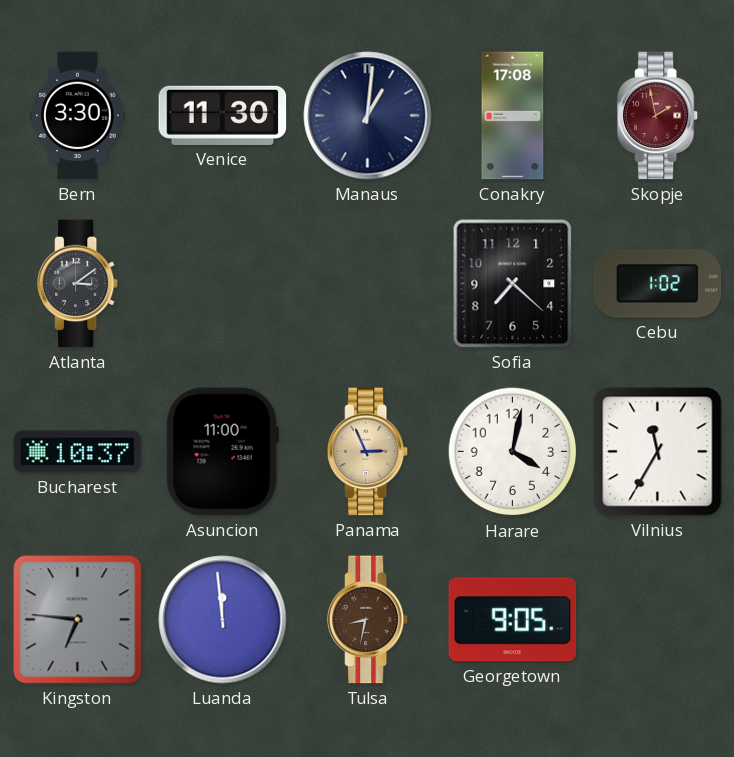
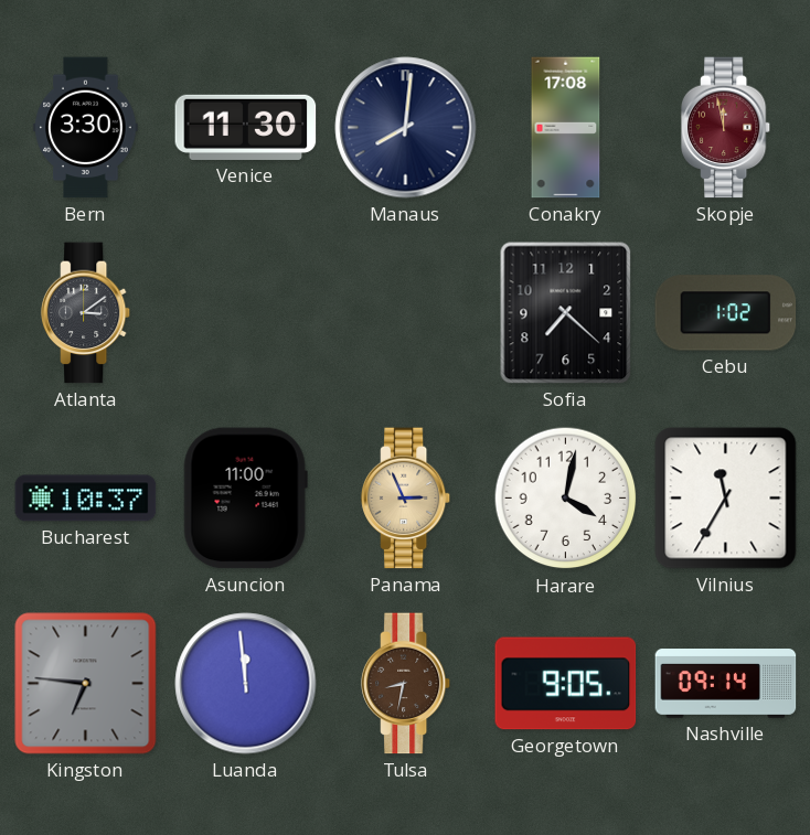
Manaus: 1:01 -> 8:01
Skopje: 1:58 -> 11:58
Nashville: none -> 09:14
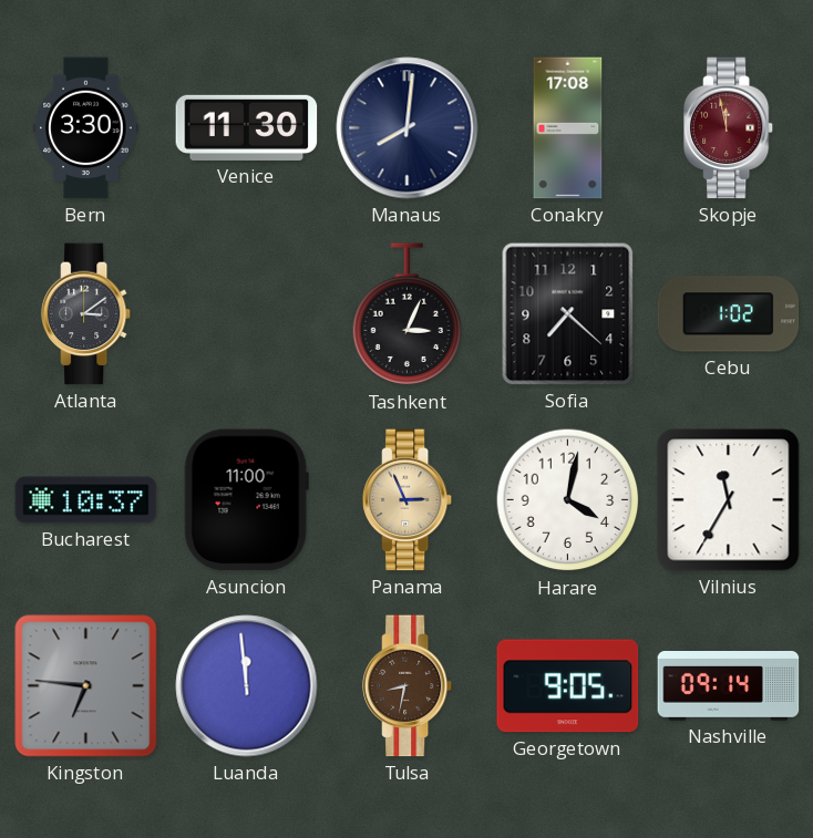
Tashkent: none -> 3:04
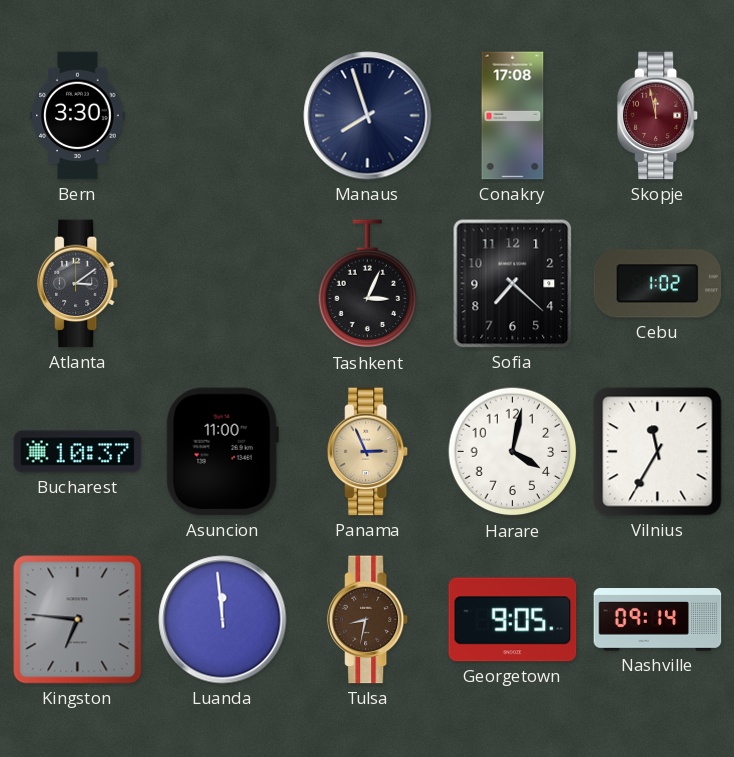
Venice: 11:30 -> none
Manaus: 8:01 -> 7:57
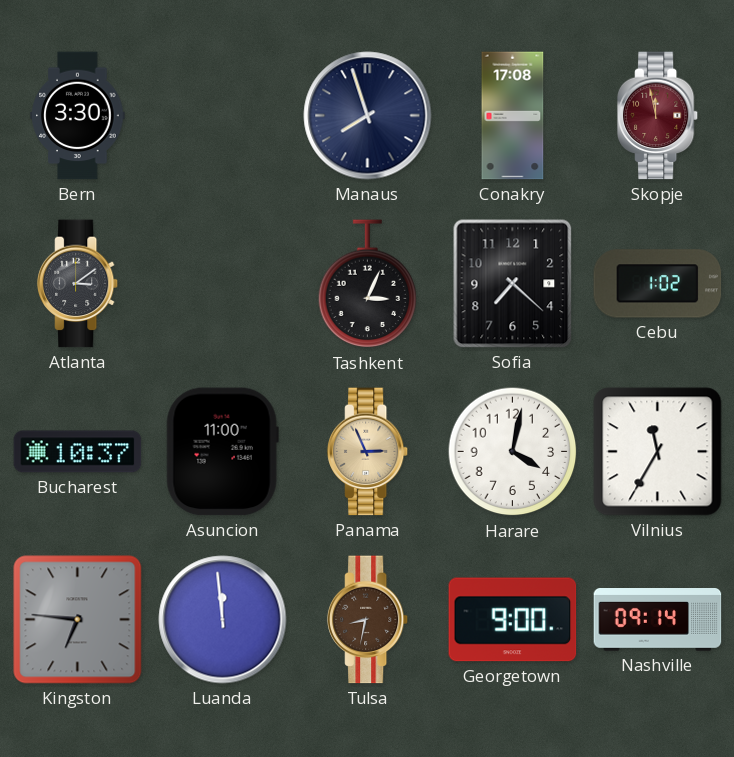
Georgetown: 9:05 -> 9:00
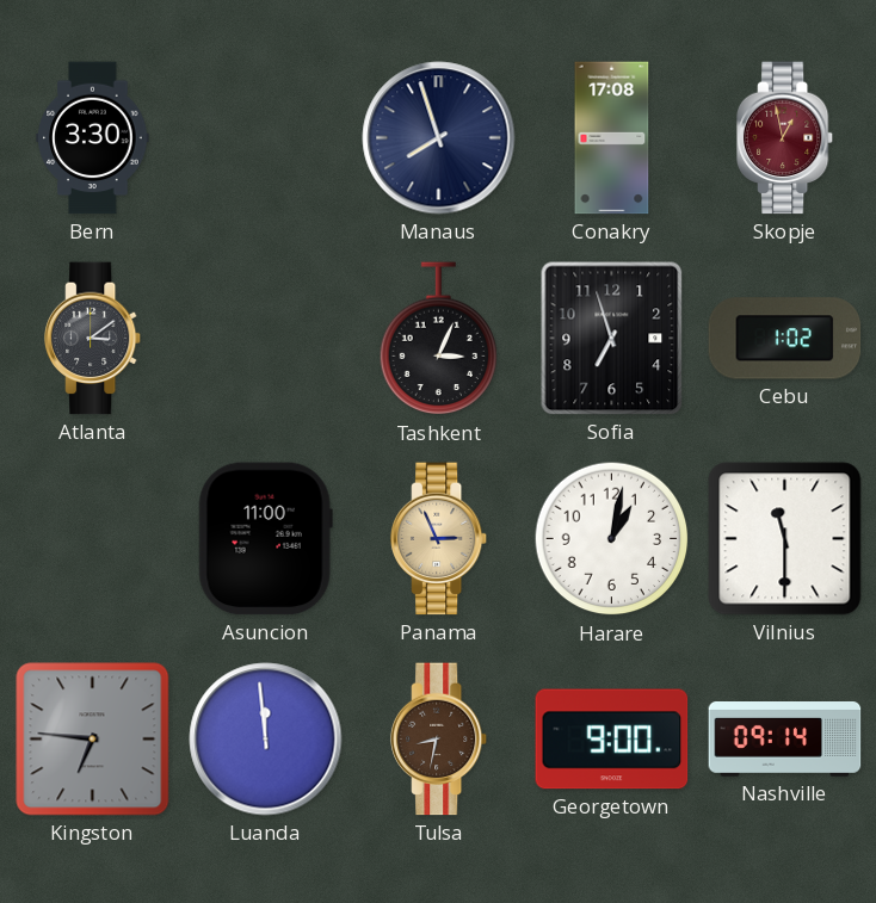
Skopje: 11:58 -> 12:58
Sofia: 7:22 -> 6:57
Bucharest: 10:37 -> none
Harare: 4:02 -> 1:02
Vilnius: 11:35 -> 11:30
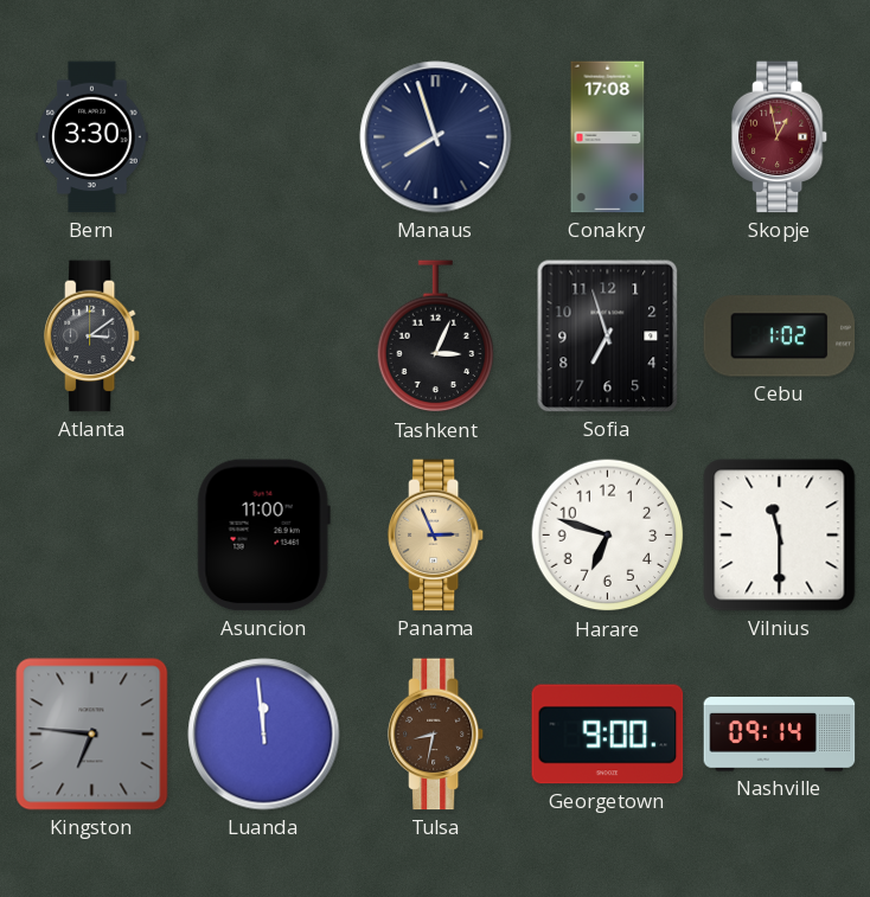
Harare: 1:02 -> 6:48
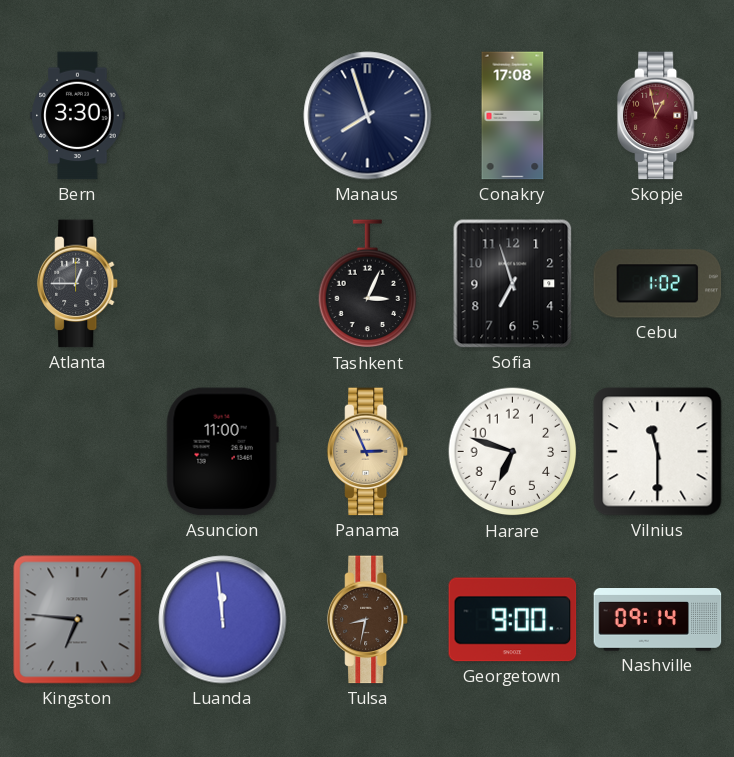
Atlanta: 3:09 -> 12:45
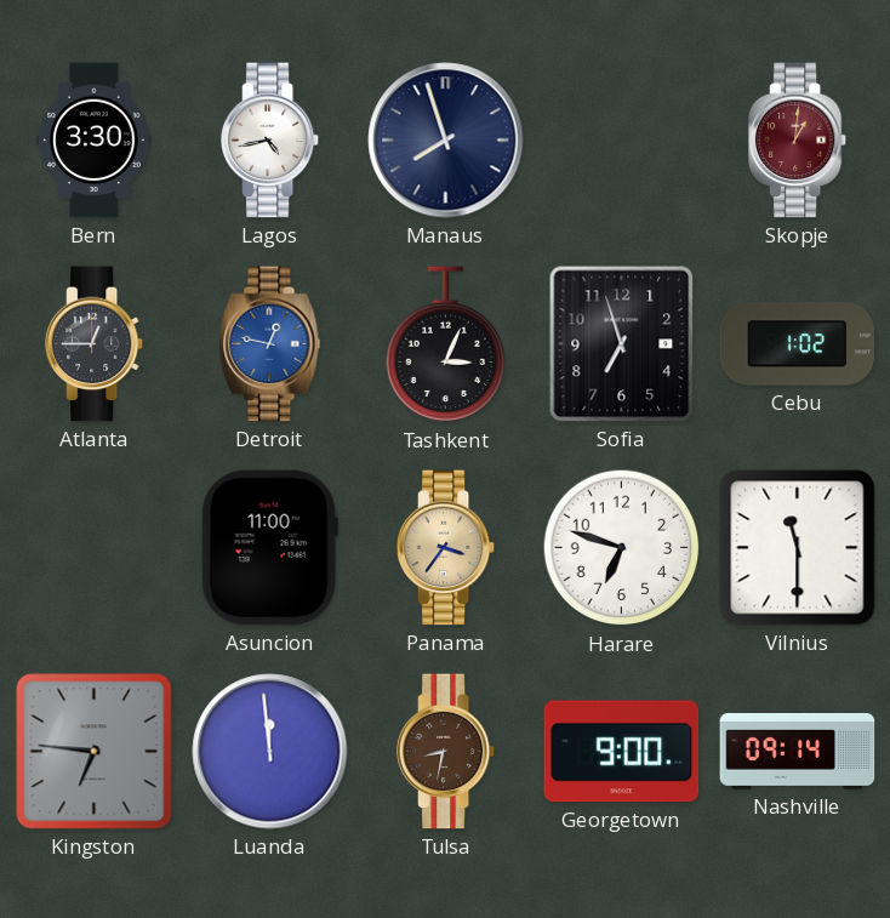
Lagos: none -> 4:43
Conakry: 17:08 -> none
Skopje: 12:58 -> 1:01
Detroit: none -> 12:47
Panama: 2:56 -> 3:36
